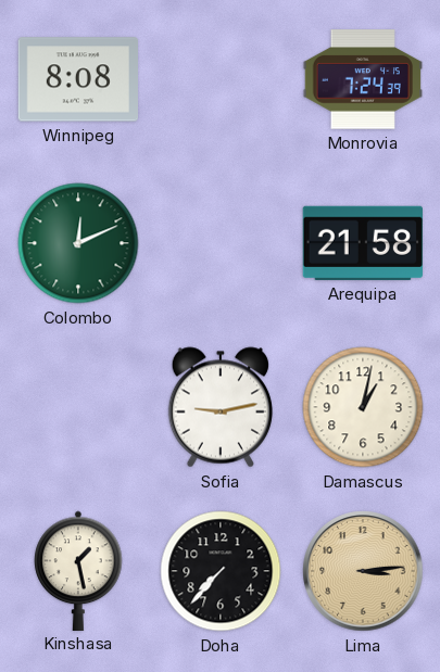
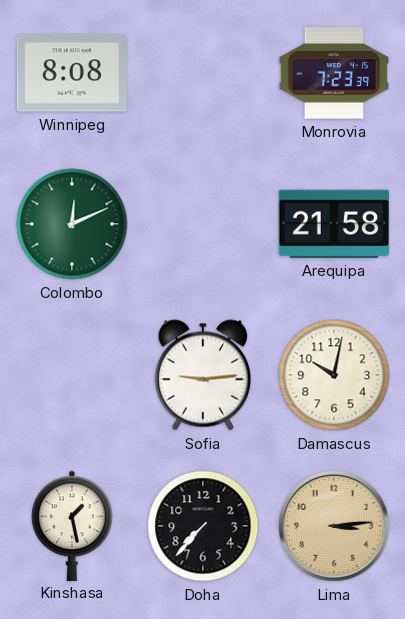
Monrovia: 7:24 -> 7:23
Sofia: 9:13 -> 9:14
Damascus: 1:02 -> 10:02
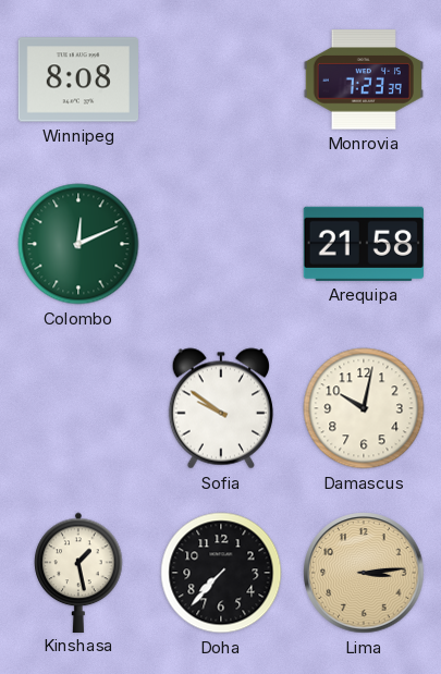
Sofia: 9:14 -> 9:51
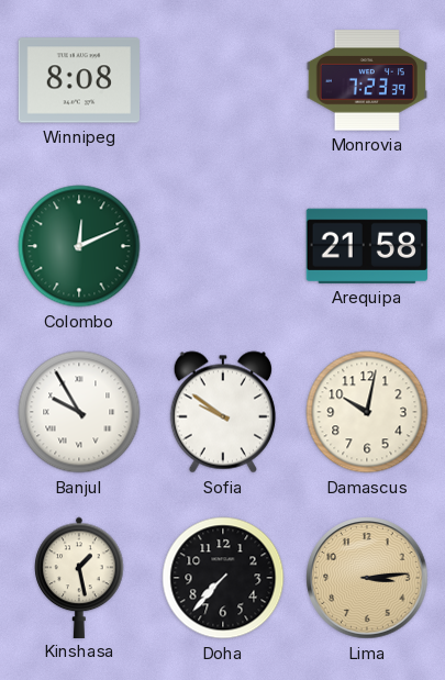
Banjul: none -> 9:55
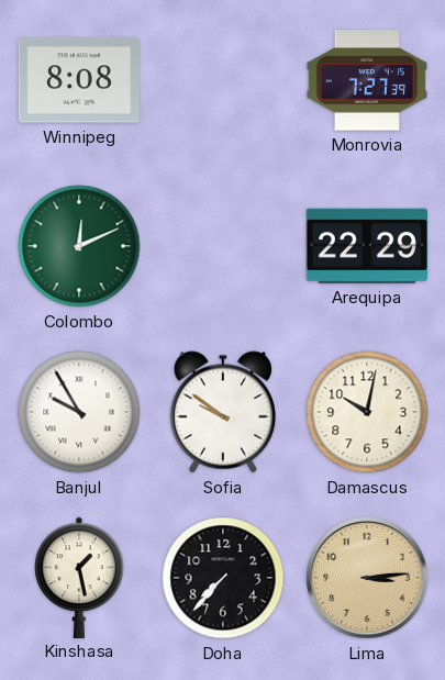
Monrovia: 7:23 -> 7:27
Arequipa: 21:58 -> 22:29
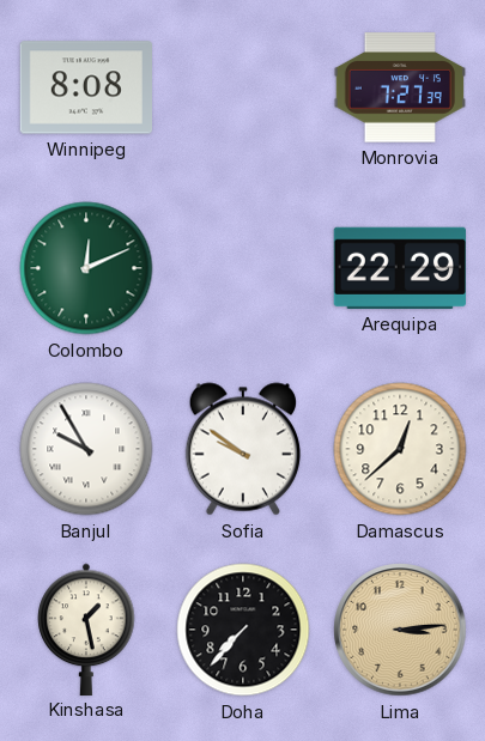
Damascus: 10:02 -> 12:38
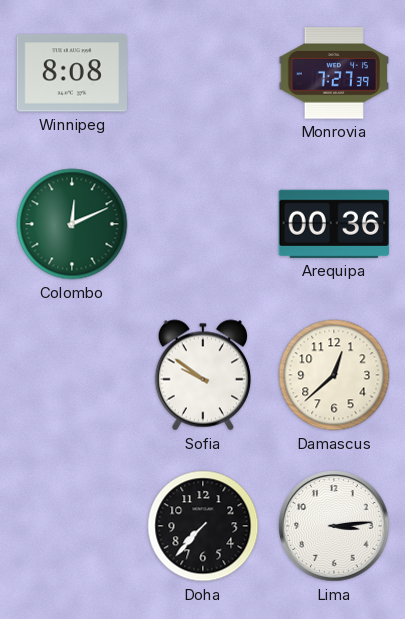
Arequipa: 22:29 -> 00:36
Banjul: 9:55 -> none
Kinshasa: 1:28 -> none
Lima dial: champagne -> white
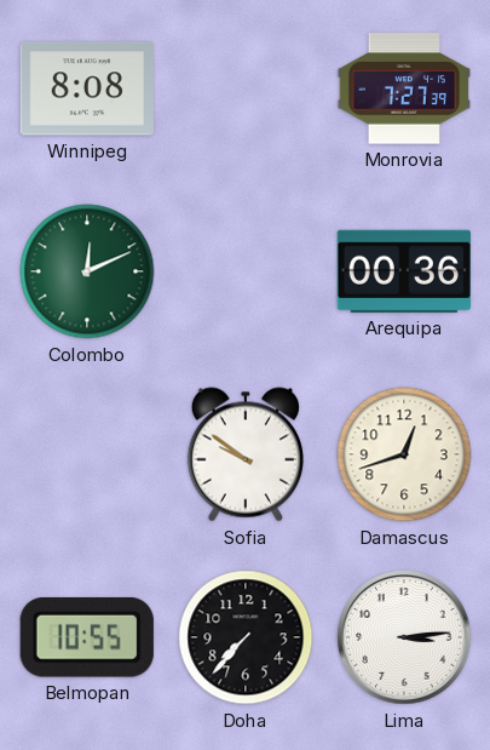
Damascus: 12:38 -> 12:42
Belmopan: none -> 10:55
